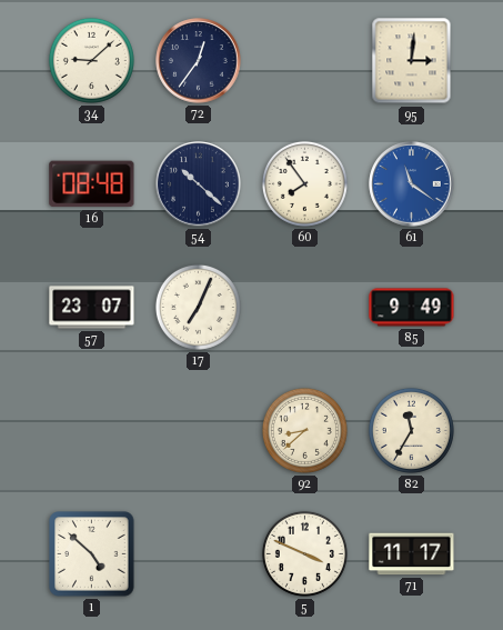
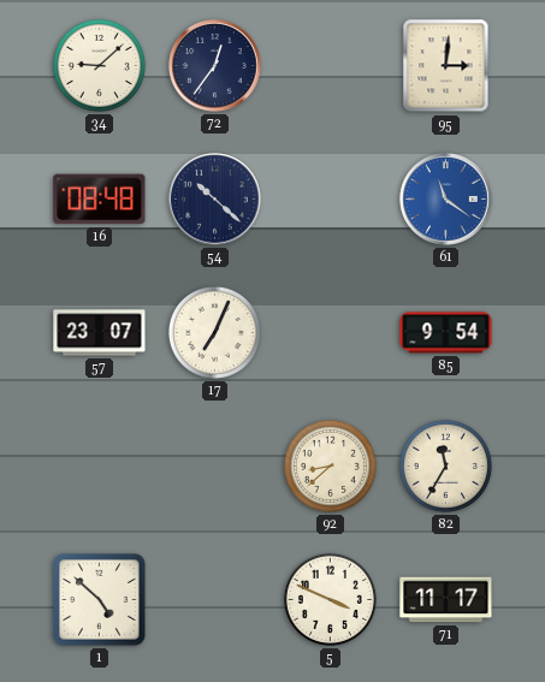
60: 7:54 -> none
85: 9:49 -> 9:54
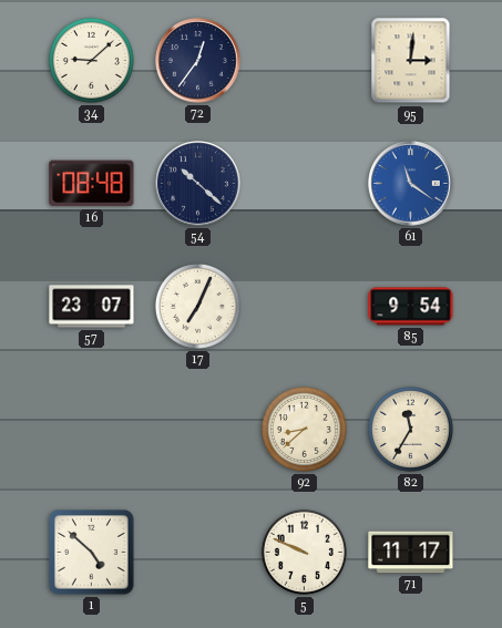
5: 3:49 -> 9:49
